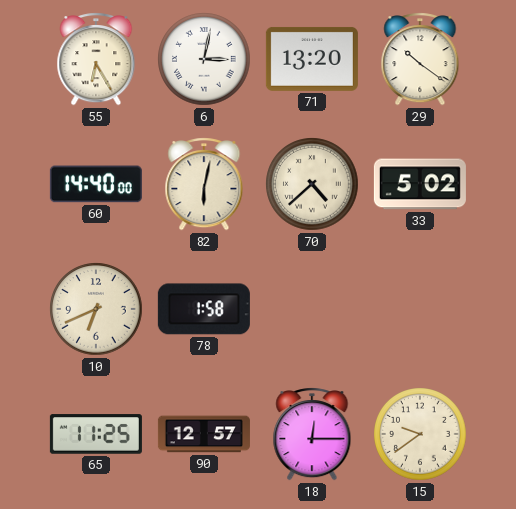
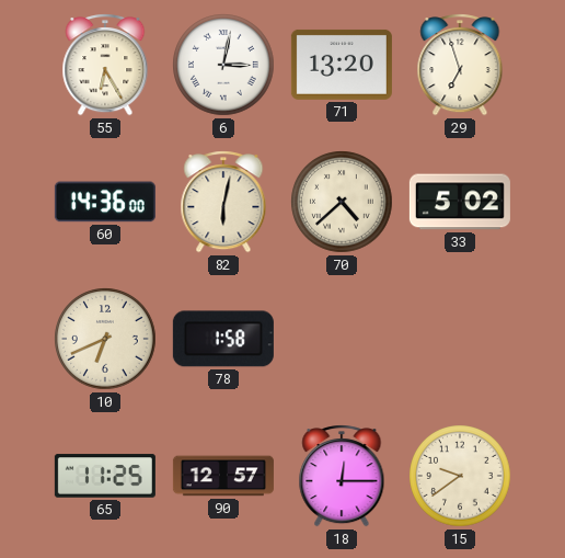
29: 10:21 -> 6:57
60: 14:40 -> 14:36
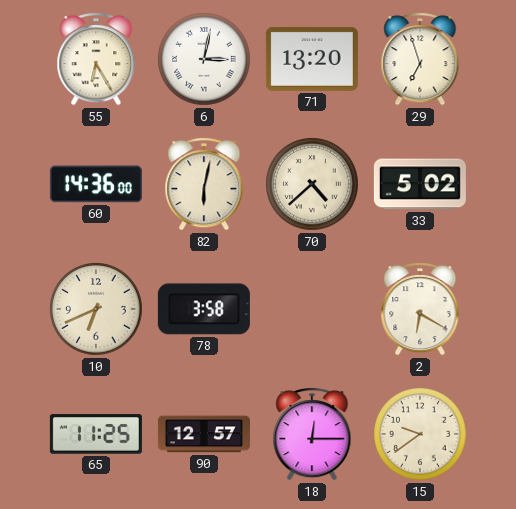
78: 1:58 -> 3:58
2: none -> 6:20
